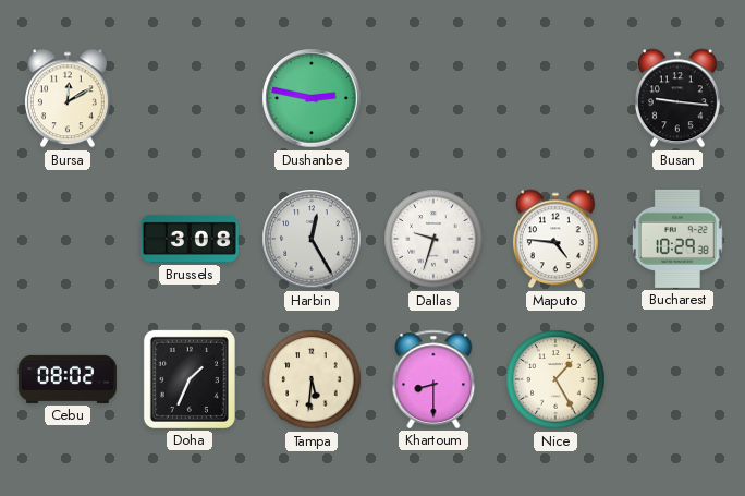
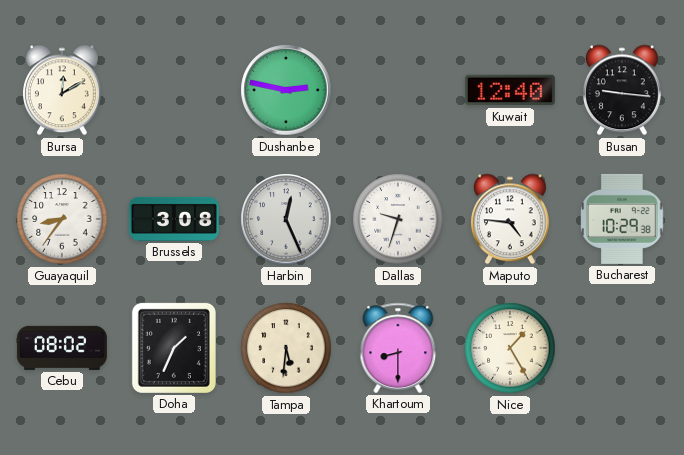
Kuwait: none -> 12:40
Guayaquil: none -> 8:36
Harbin: 12:25 -> 12:26
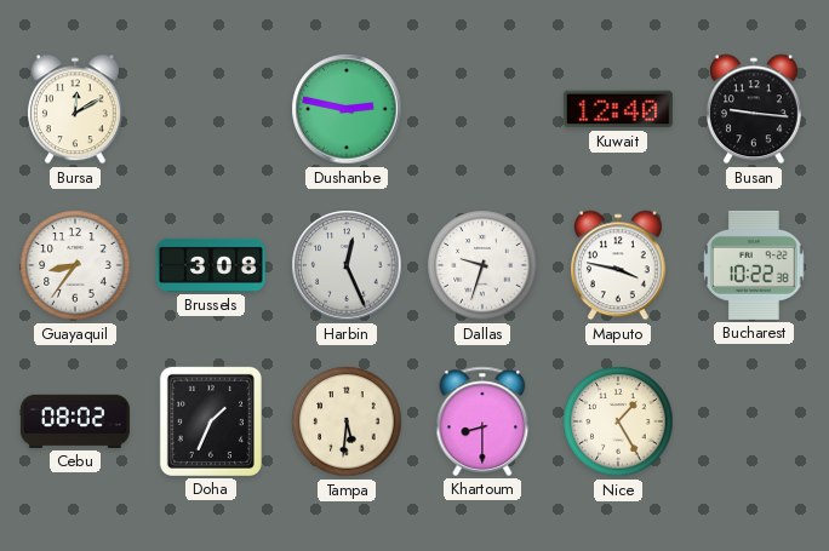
Maputo: 4:46 -> 3:47
Bucharest: 10:29 -> 10:22
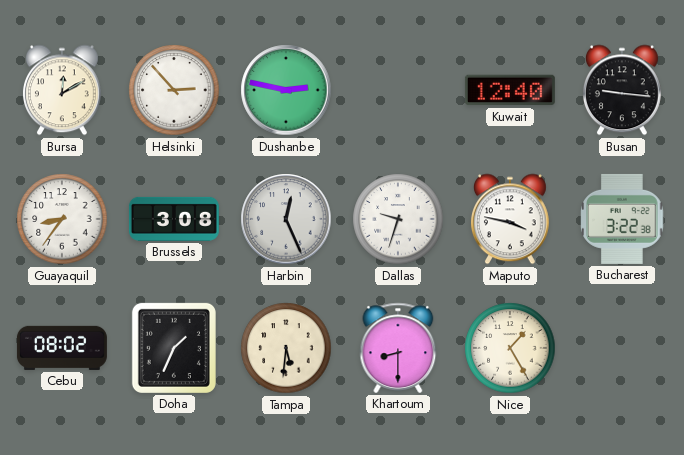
Helsinki: none -> 2:53
Bucharest: 10:22 -> 3:22
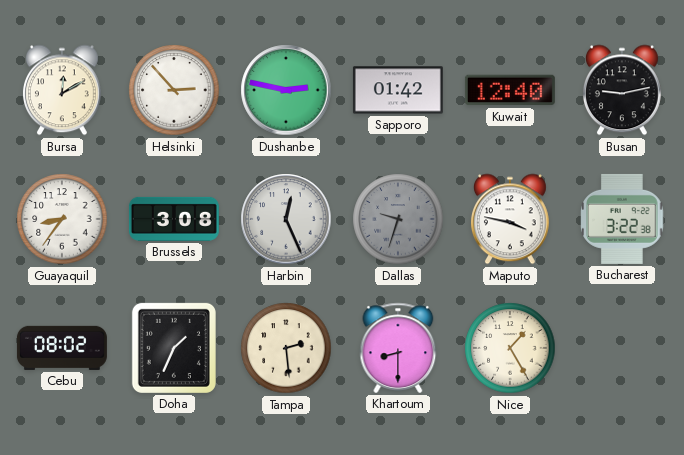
Sapporo: none -> 01:42
Busan: 9:16 -> 9:13
Dallas dial: white -> grey
Tampa: 5:31 -> 2:29
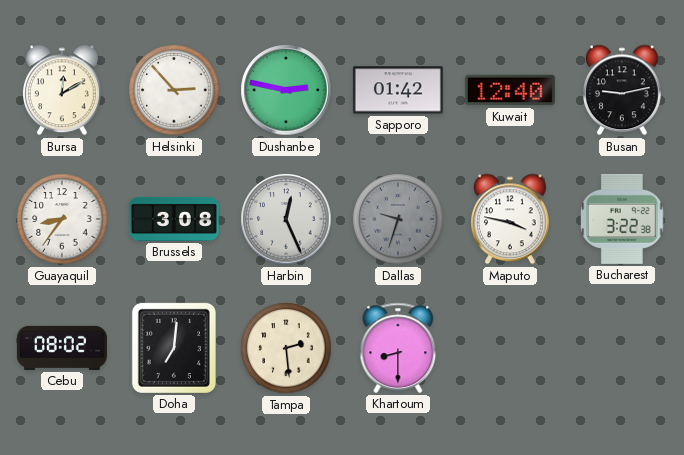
Doha: 1:34 -> 7:01
Nice: 1:25 -> none
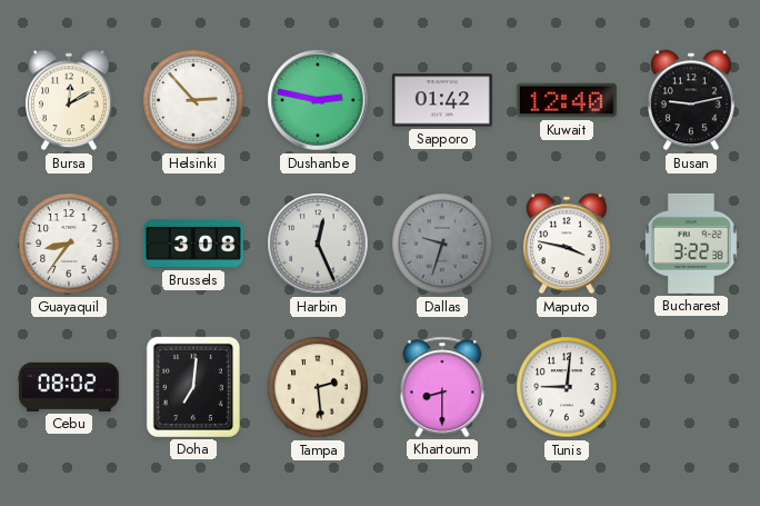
Tunis: none -> 9:01
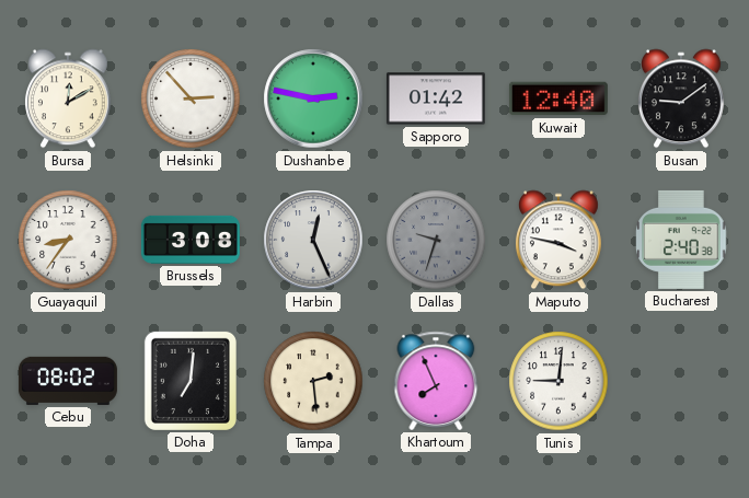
Busan: 9:13 -> 9:09
Bucharest: 3:22 -> 2:40
Khartoum: 8:30 -> 7:56
